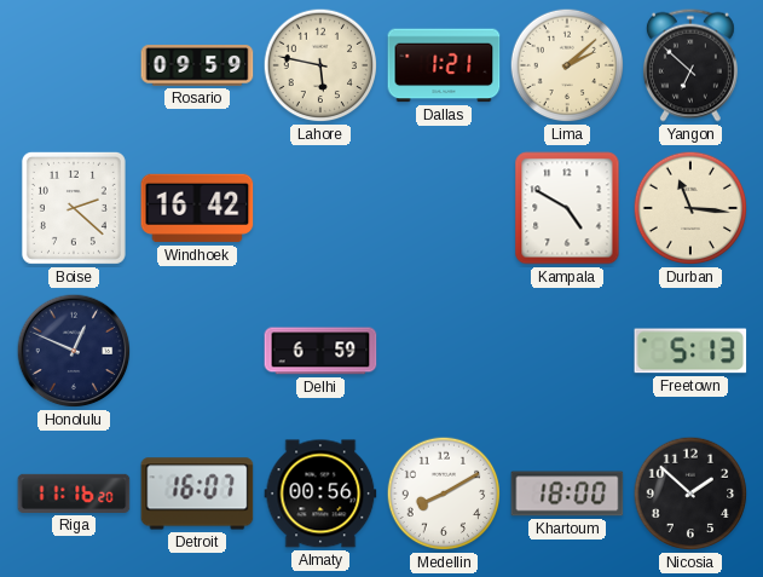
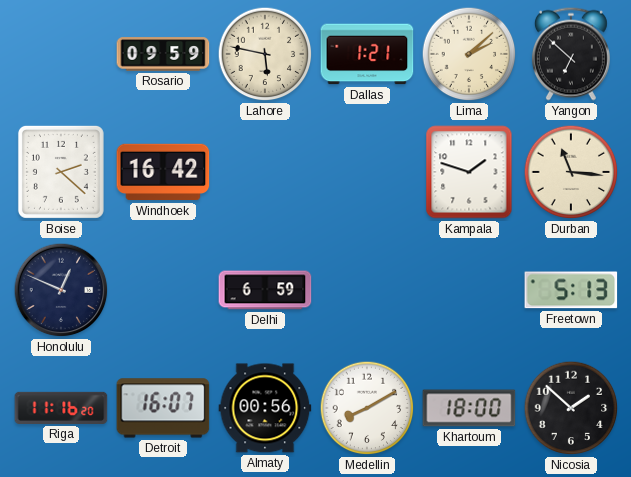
Kampala: 4:50 -> 1:48
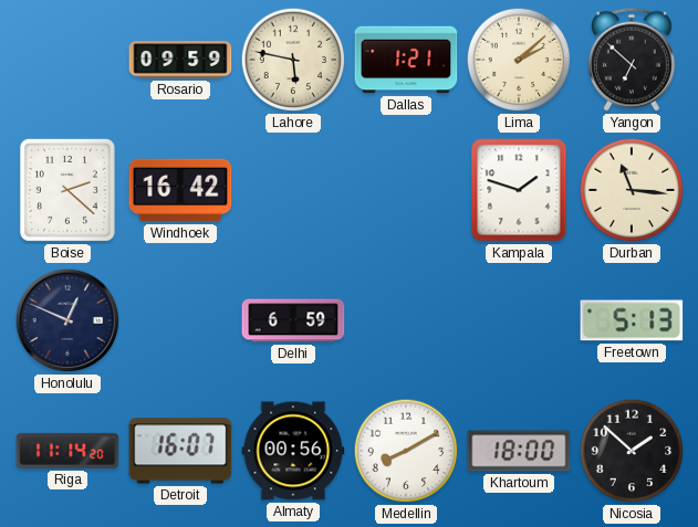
Riga: 11:16 -> 11:14
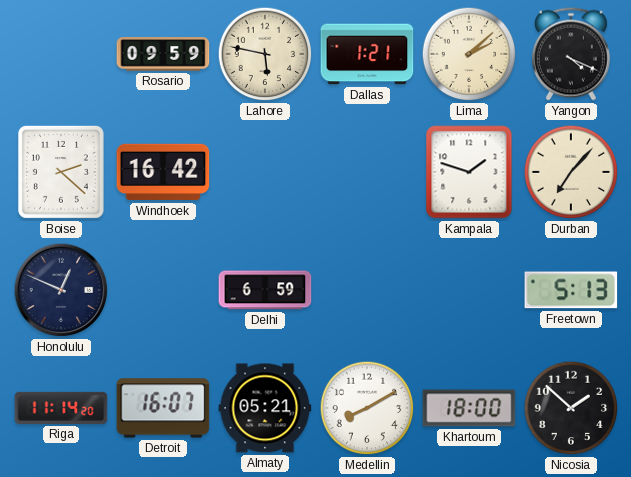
Yangon: 6:52 -> 4:19
Durban: 11:16 -> 7:07
Almaty: 00:56 -> 05:21
